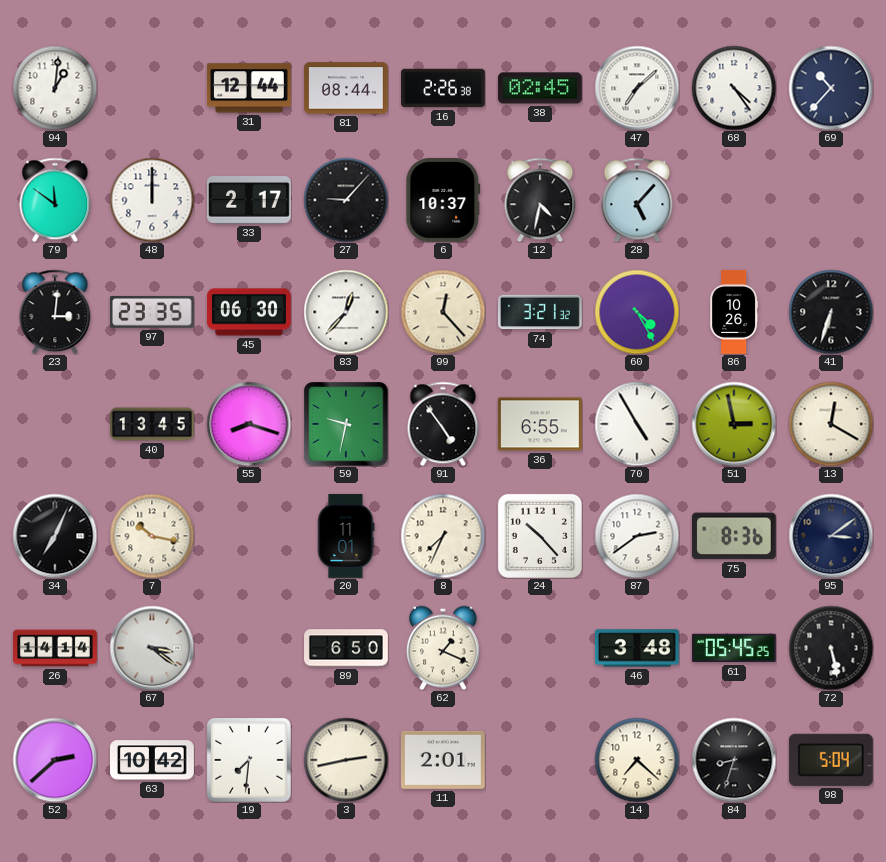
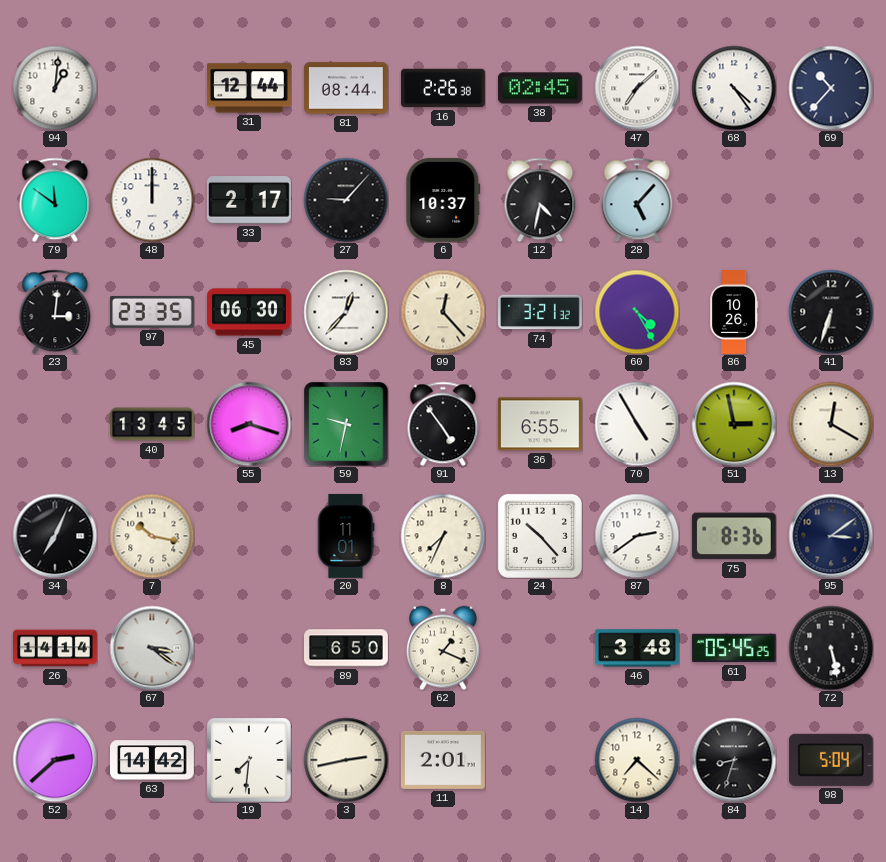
63: 10:42 -> 14:42
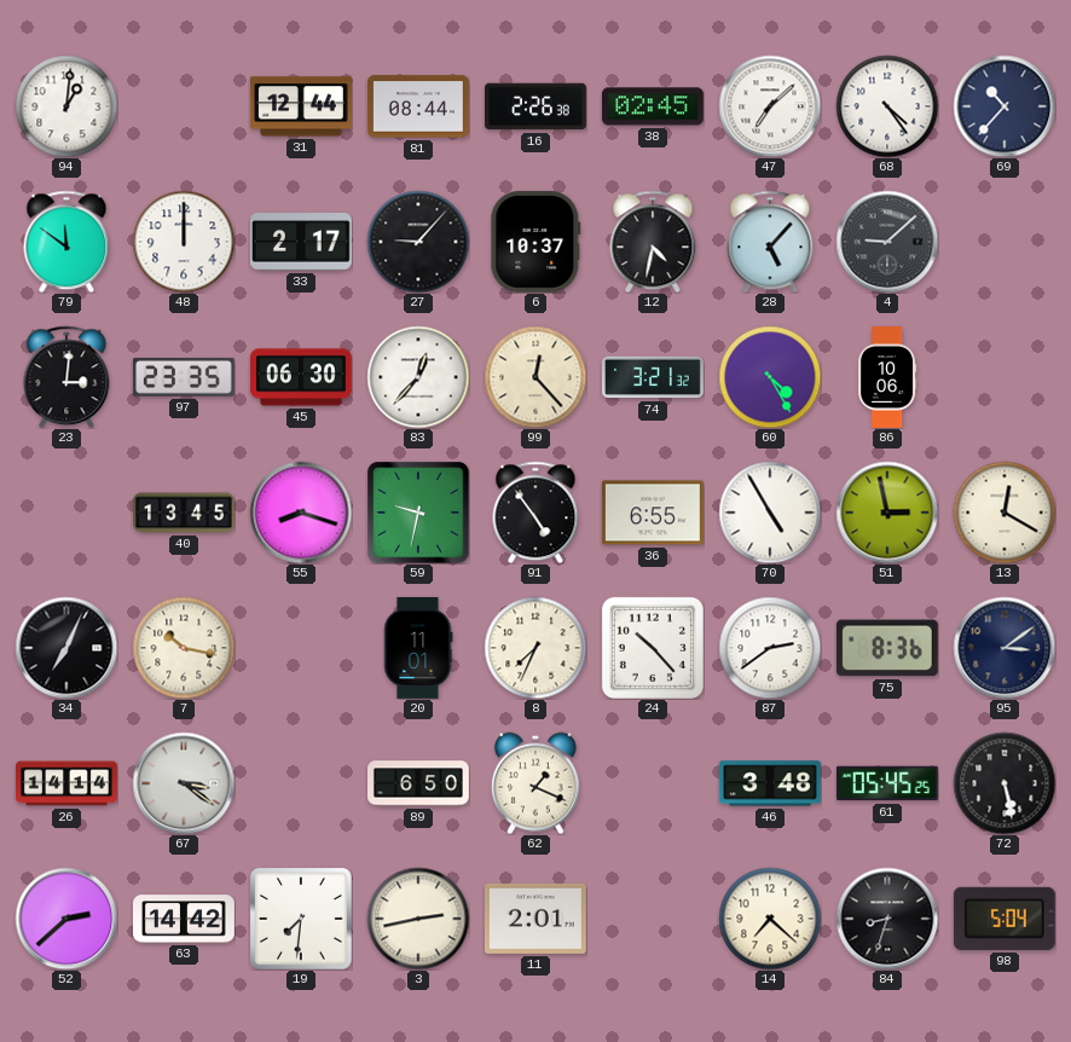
4: none -> 9:08
86: 10:26 -> 10:06
41: 6:33 -> none
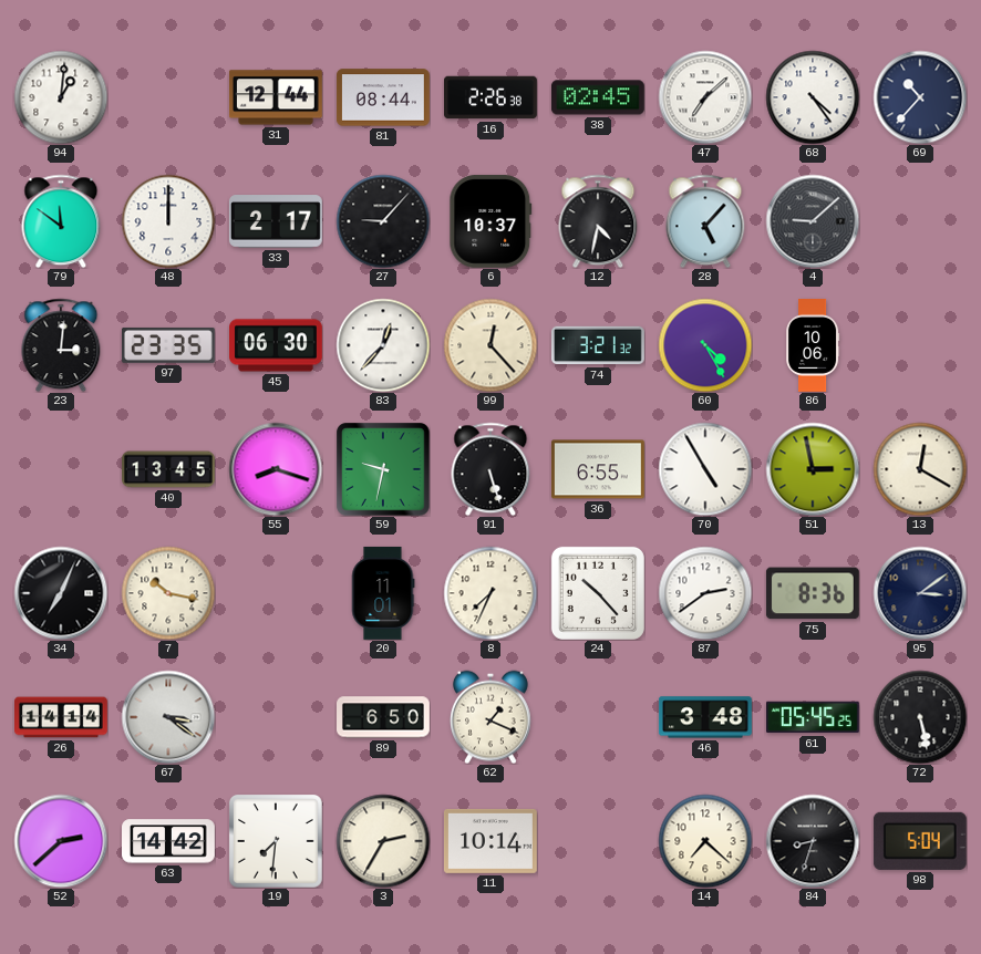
91: 4:54 -> 5:27
3: 2:43 -> 2:35
11: 2:01 -> 10:14
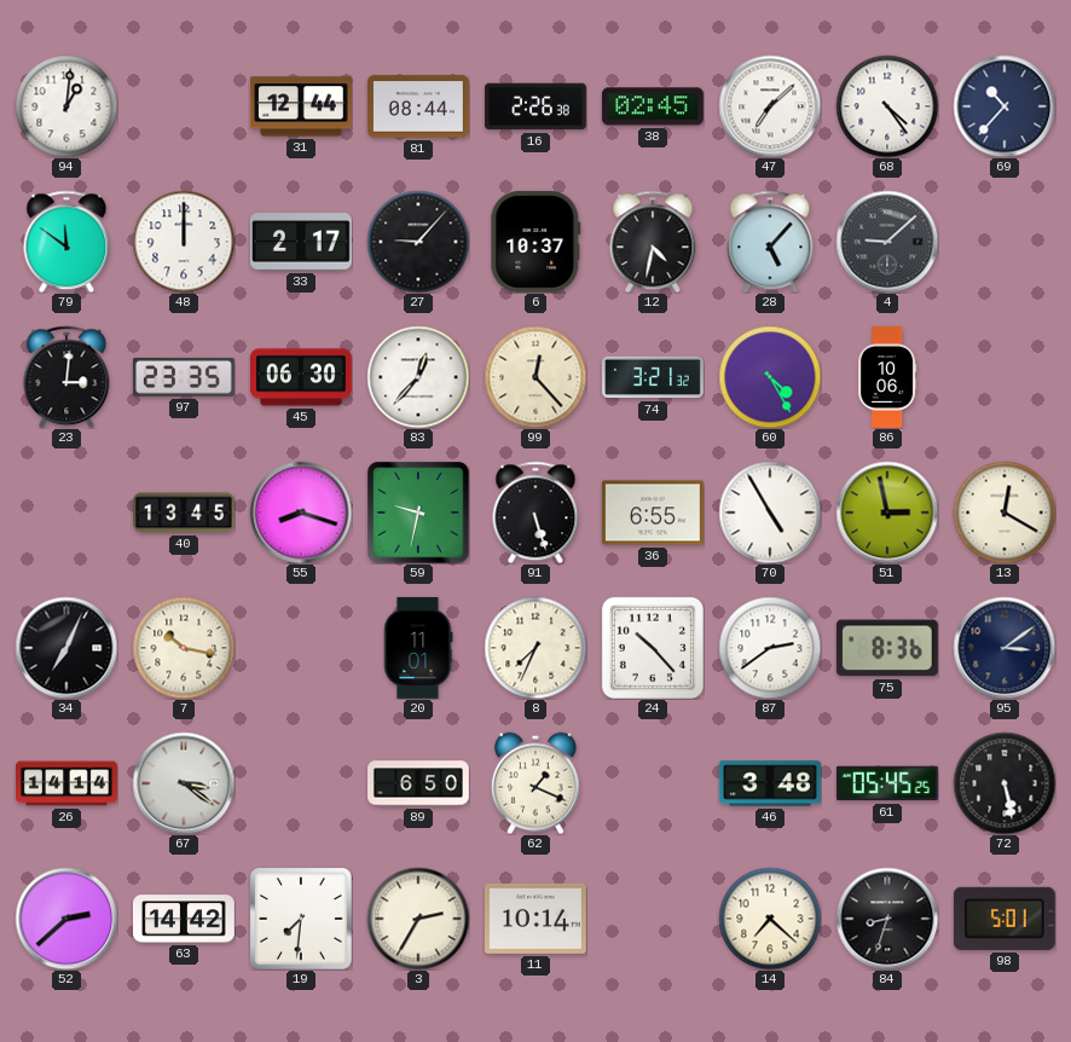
98: 5:04 -> 5:01
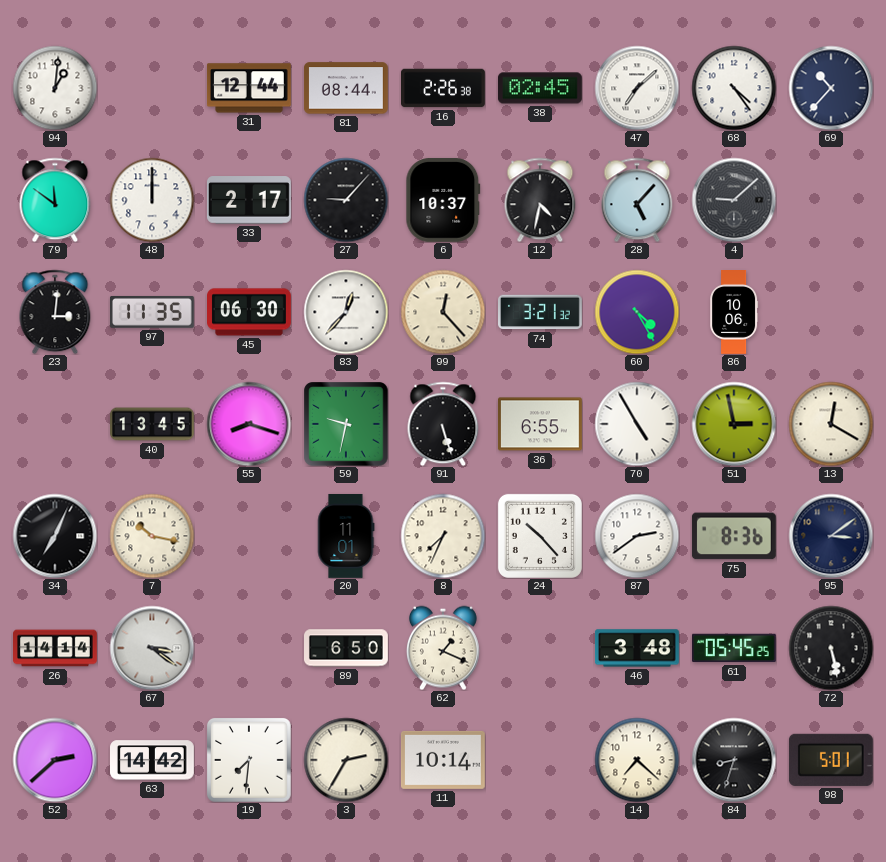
97: 23:35 -> 11:35
